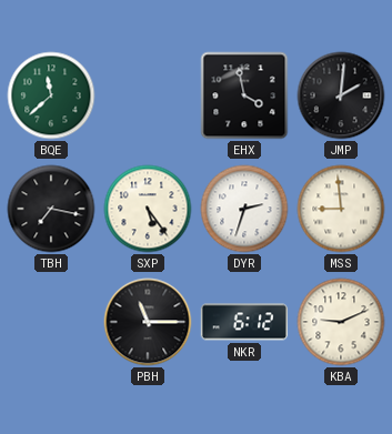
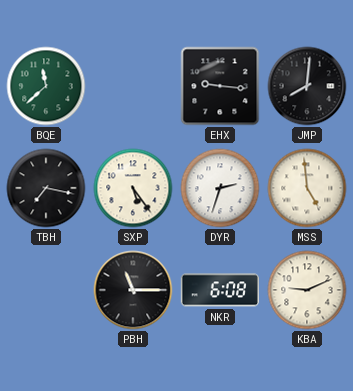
EHX: 3:58 -> 9:16
JMP: 2:01 -> 8:01
MSS: 8:59 -> 4:59
NKR: 6:12 -> 6:08
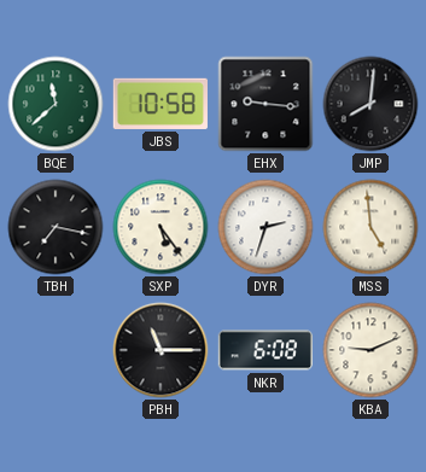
JBS: none -> 10:58
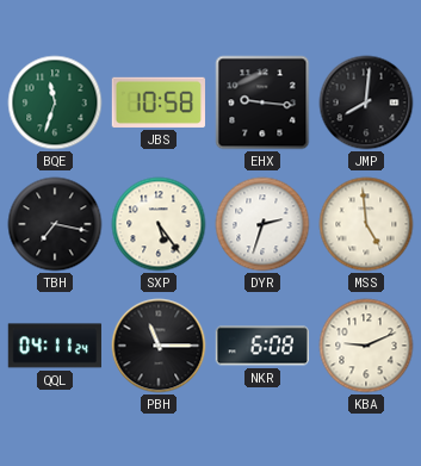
BQE: 11:38 -> 11:33
QQL: none -> 04:11
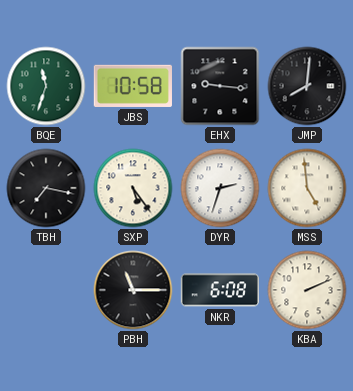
QQL: 04:11 -> none
KBA: 9:11 -> 2:11
